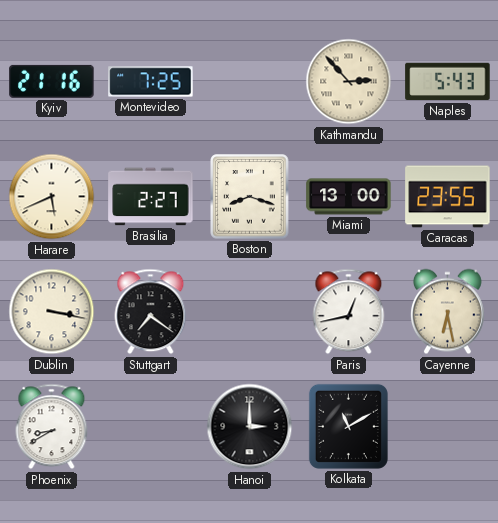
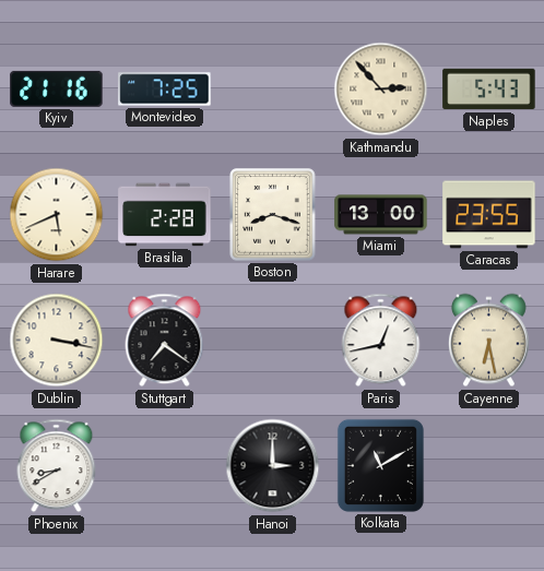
Brasilia: 2:27 -> 2:28
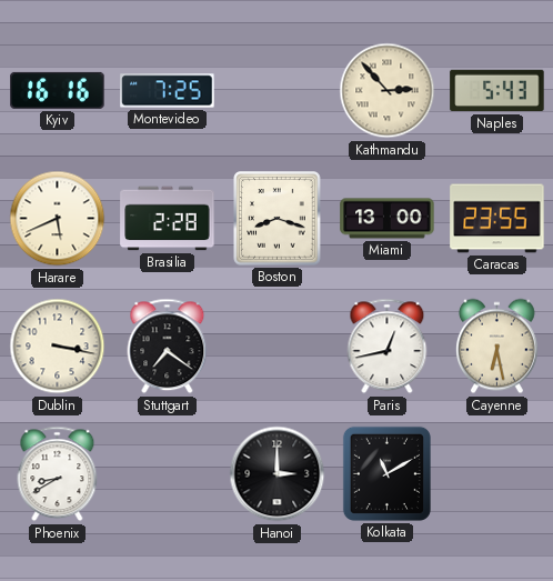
Kyiv: 21:16 -> 16:16
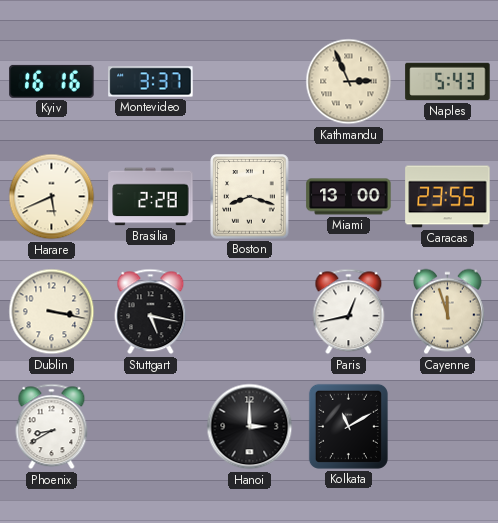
Montevideo: 7:25 -> 3:37
Kathmandu: 2:53 -> 2:56
Stuttgart: 7:21 -> 5:17
Cayenne: 6:28 -> 11:57
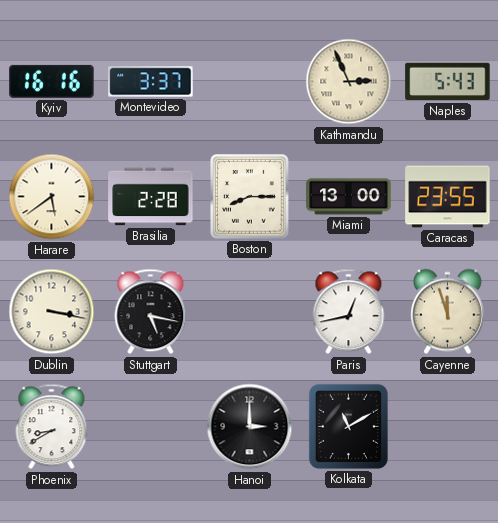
Harare: 5:41 -> 5:39
Boston: 8:18 -> 8:15
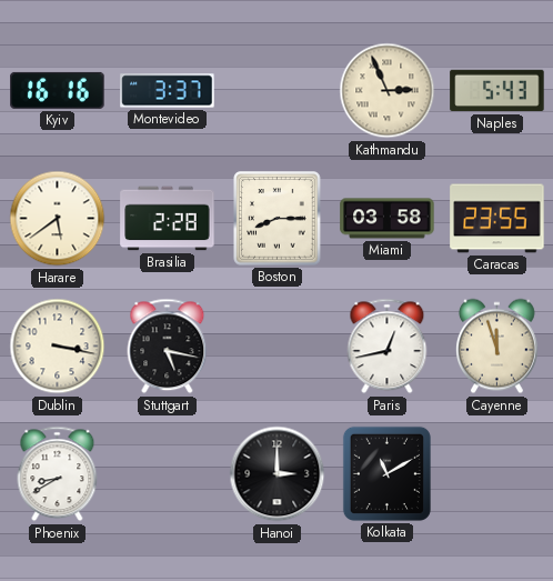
Miami: 13:00 -> 03:58
